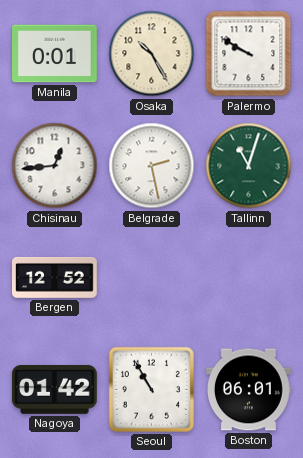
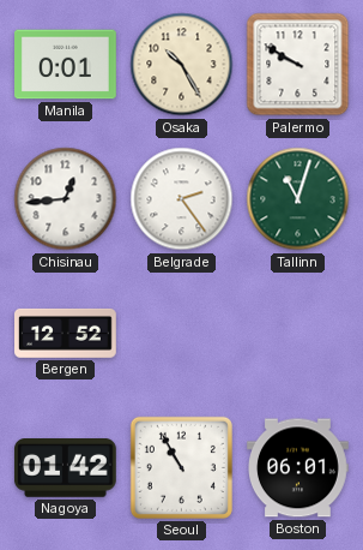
Belgrade: 2:28 -> 2:24
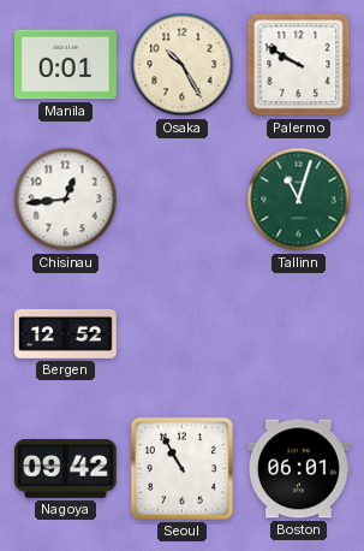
Belgrade: 2:24 -> none
Nagoya: 01:42 -> 09:42
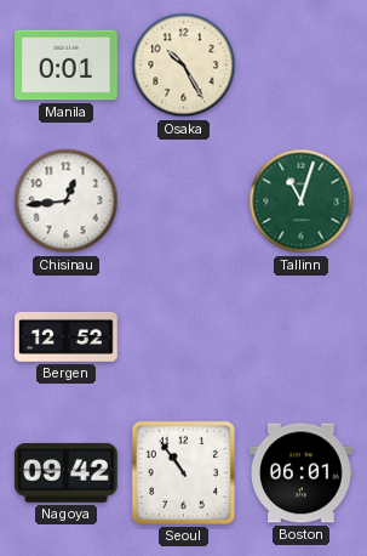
Palermo: 9:50 -> none
Seoul: 10:55 -> 10:54
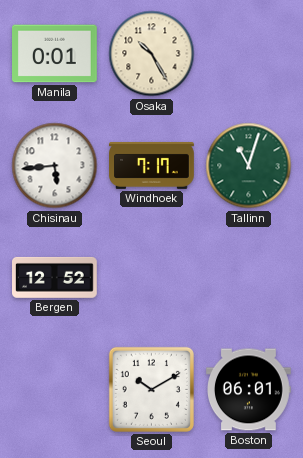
Chisinau: 12:44 -> 5:44
Windhoek: none -> 7:17
Nagoya: 09:42 -> none
Seoul: 10:54 -> 10:10
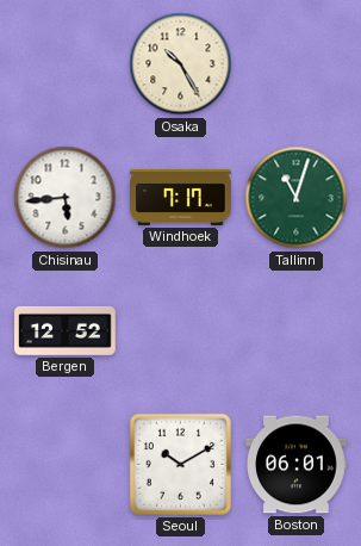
Manila: 0:01 -> none
